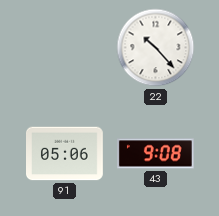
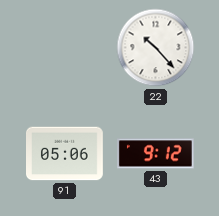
43: 9:08 -> 9:12
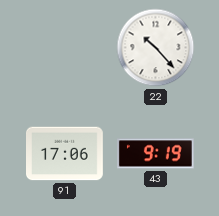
91: 05:06 -> 17:06
43: 9:12 -> 9:19
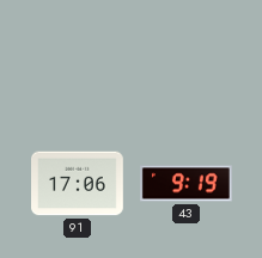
22: 10:23 -> none
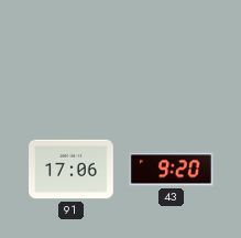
43: 9:19 -> 9:20
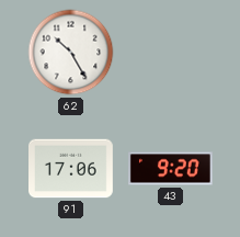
62: none -> 10:25
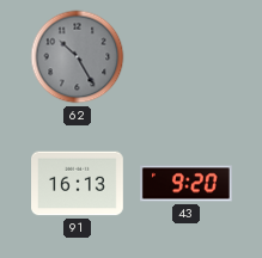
62 dial: white -> grey
91: 17:06 -> 16:13
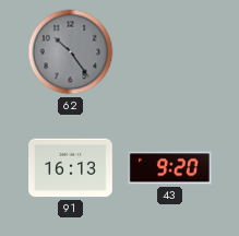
62: 10:25 -> 10:24
